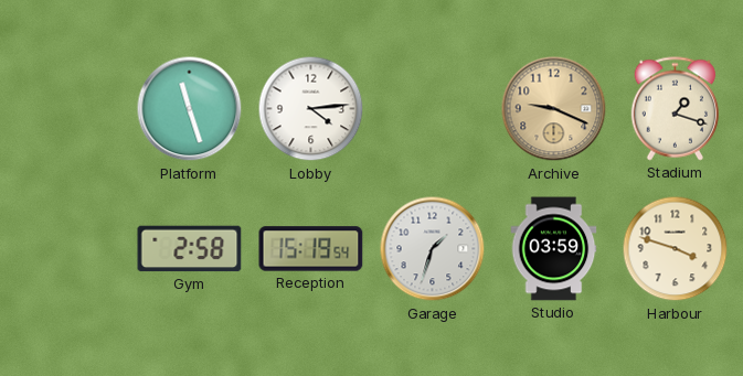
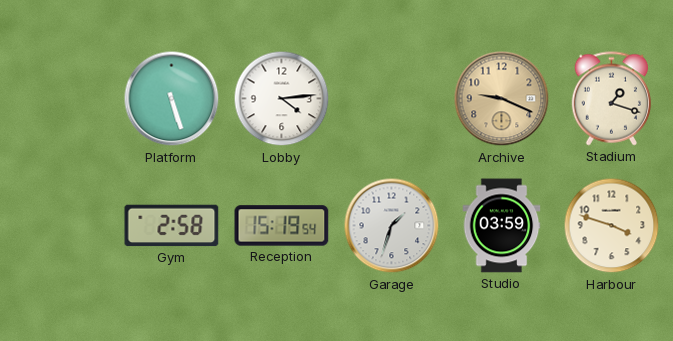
Platform: 11:27 -> 5:27
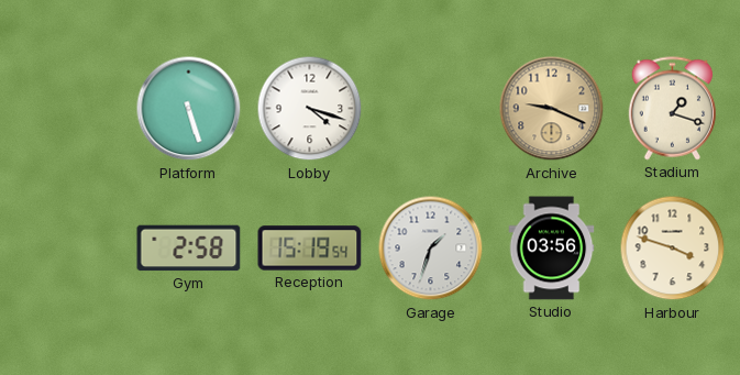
Lobby: 4:14 -> 4:18
Studio: 03:59 -> 03:56
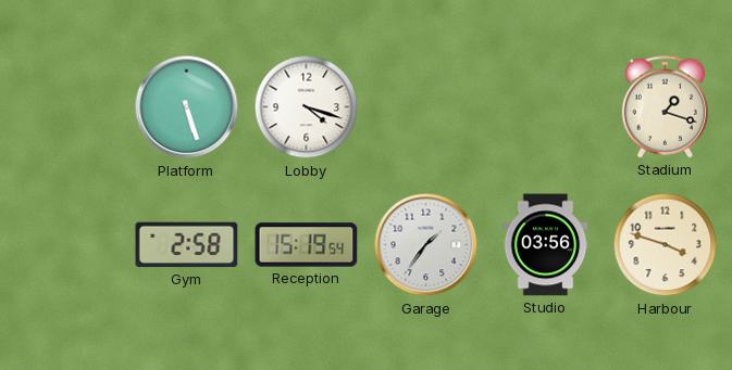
Archive: 9:19 -> none
Garage: 1:33 -> 1:36
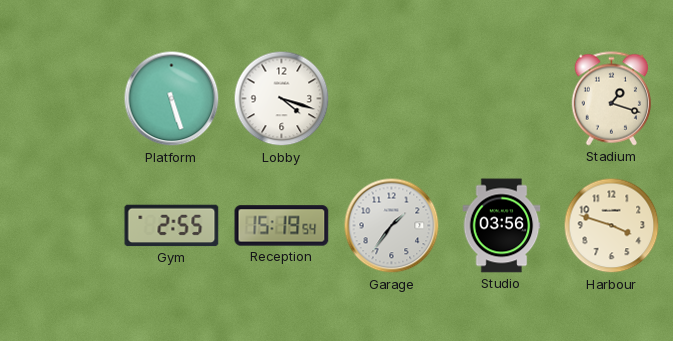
Gym: 2:58 -> 2:55
